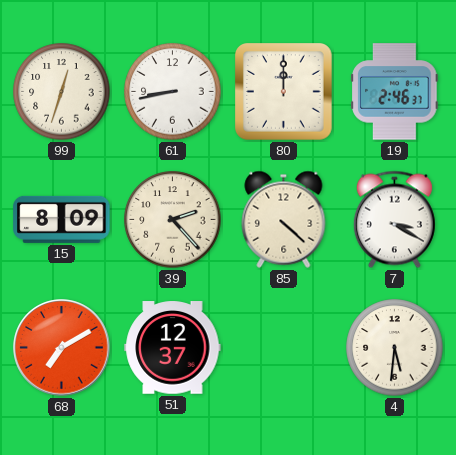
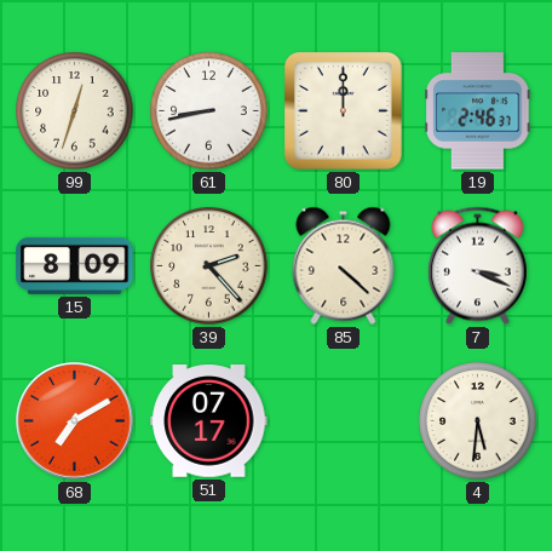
7: 3:20 -> 3:19
51: 12:37 -> 07:17
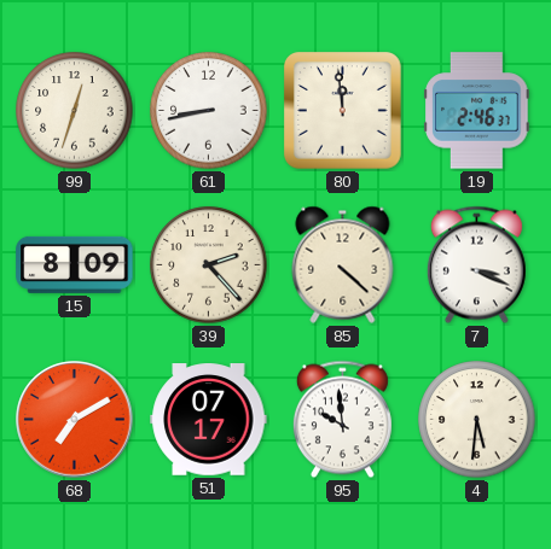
80: 12:00 -> 11:59
95: none -> 9:59
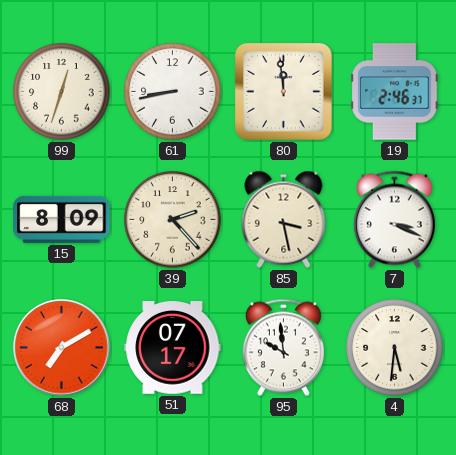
85: 4:22 -> 3:28
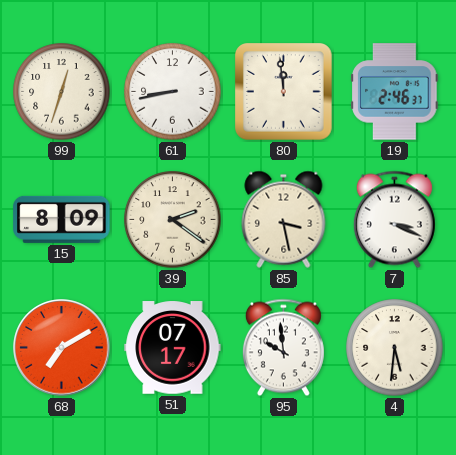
39: 2:23 -> 2:21
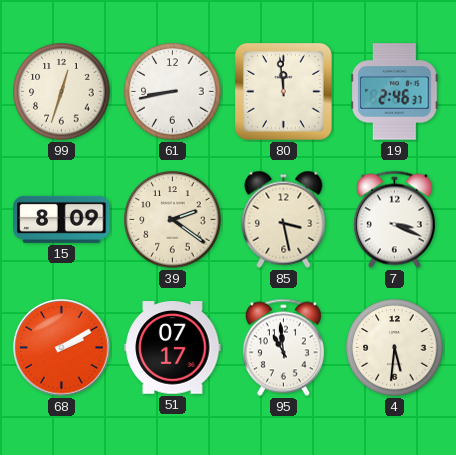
68: 7:10 -> 2:10
95: 9:59 -> 10:59
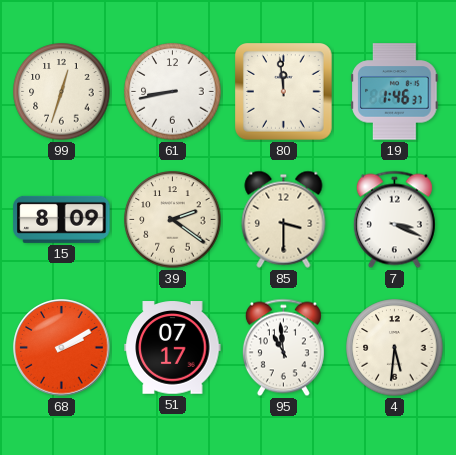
19: 2:46 -> 1:46
85: 3:28 -> 3:30
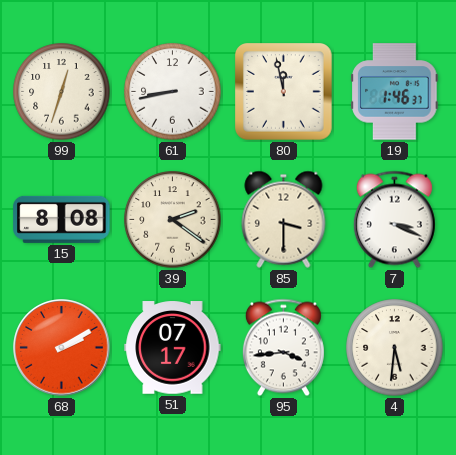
80: 11:59 -> 11:58
15: 8:09 -> 8:08
95: 10:59 -> 3:44
